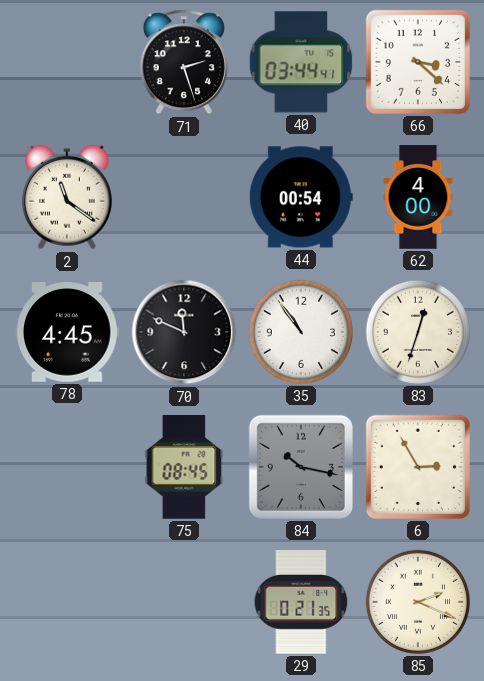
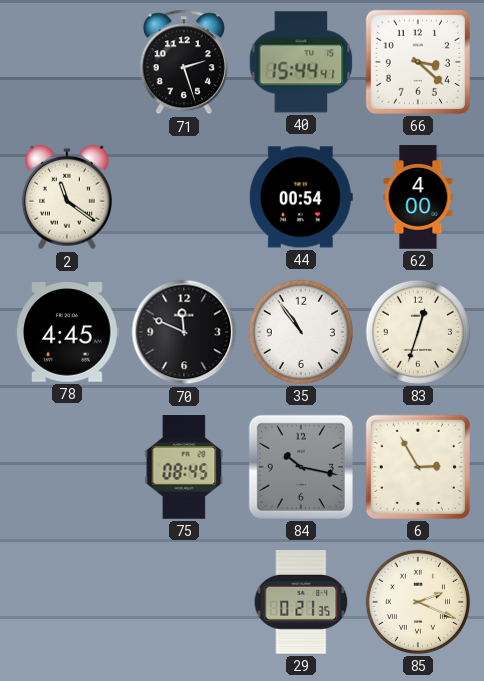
40: 03:44 -> 15:44
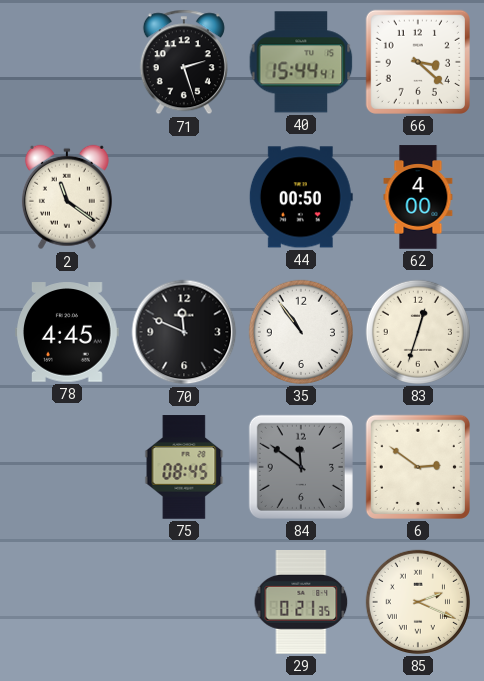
44: 00:54 -> 00:50
84: 10:17 -> 11:51
6: 2:55 -> 2:51
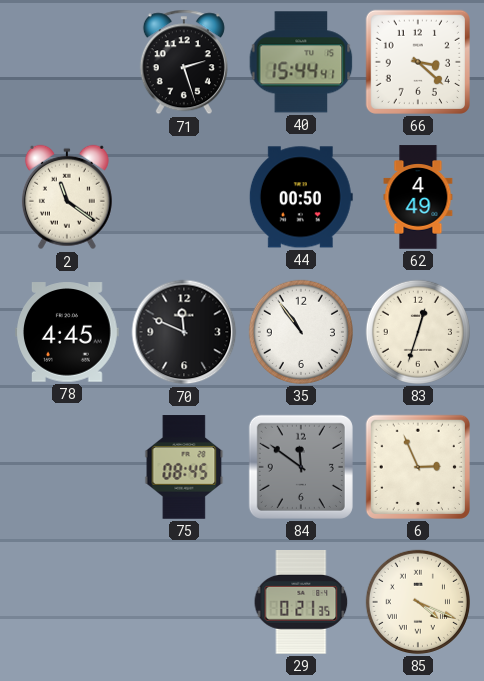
62: 4:00 -> 4:49
6: 2:51 -> 2:56
85: 2:19 -> 4:19
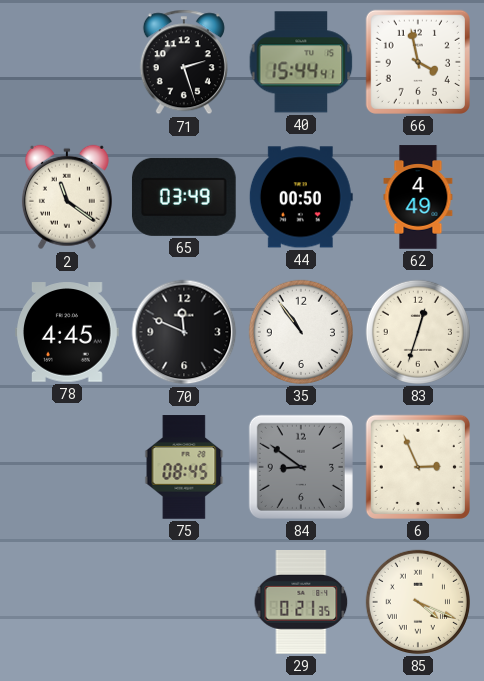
66: 3:22 -> 3:58
65: none -> 03:49
84: 11:51 -> 8:51
